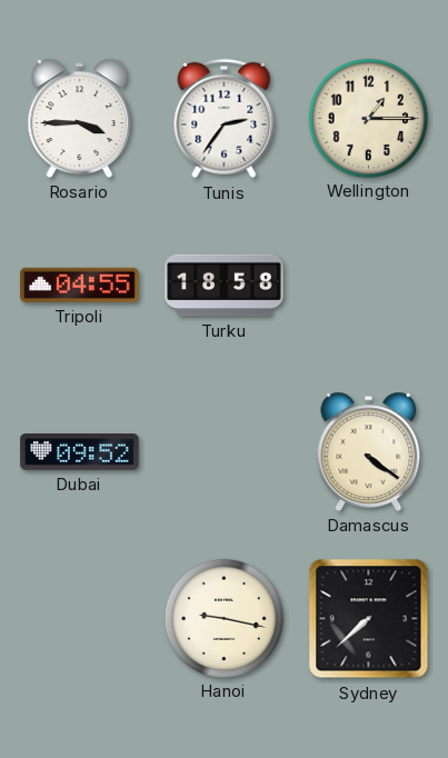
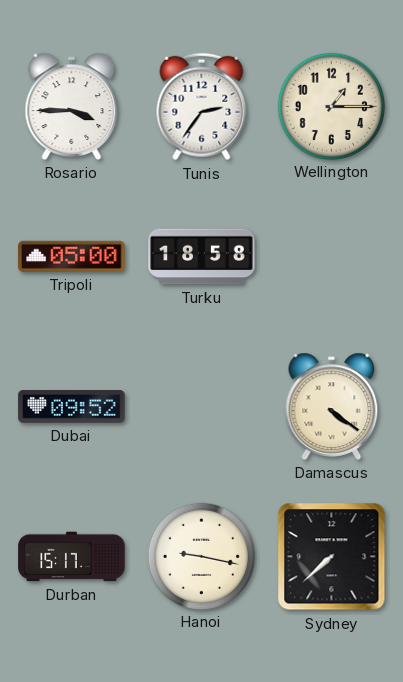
Tripoli: 04:55 -> 05:00
Durban: none -> 15:17
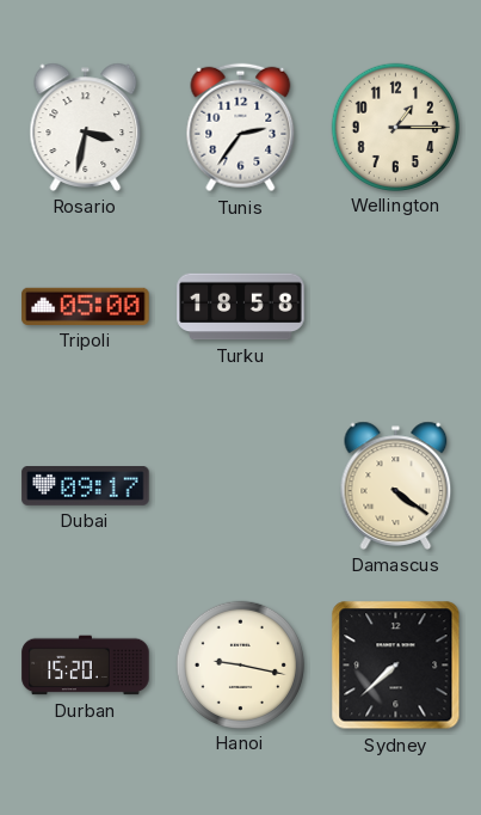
Rosario: 3:45 -> 3:32
Dubai: 09:52 -> 09:17
Durban: 15:17 -> 15:20
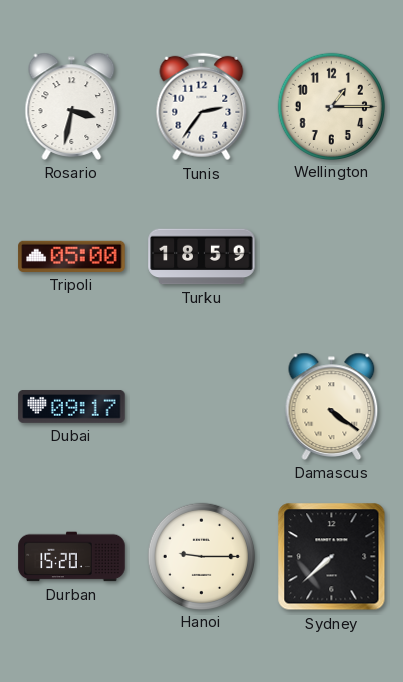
Turku: 18:58 -> 18:59
Hanoi: 9:17 -> 9:15
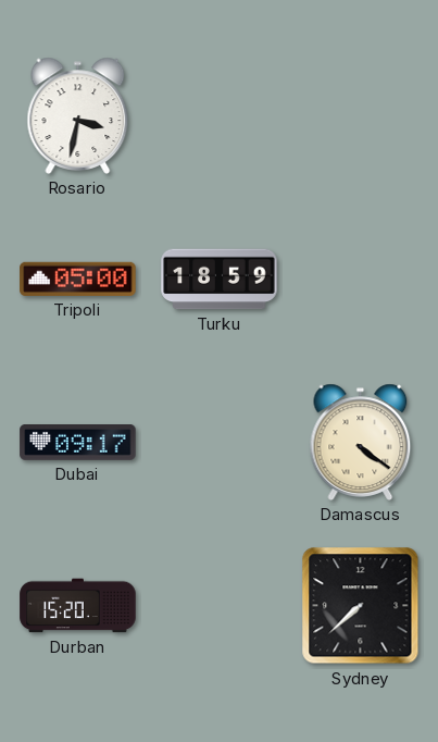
Tunis: 2:36 -> none
Wellington: 1:15 -> none
Hanoi: 9:15 -> none
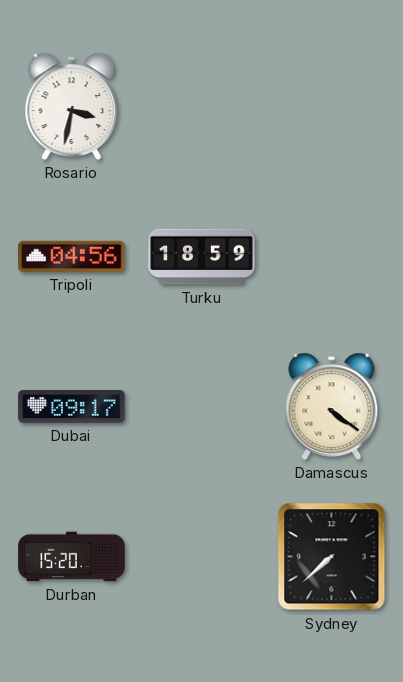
Tripoli: 05:00 -> 04:56
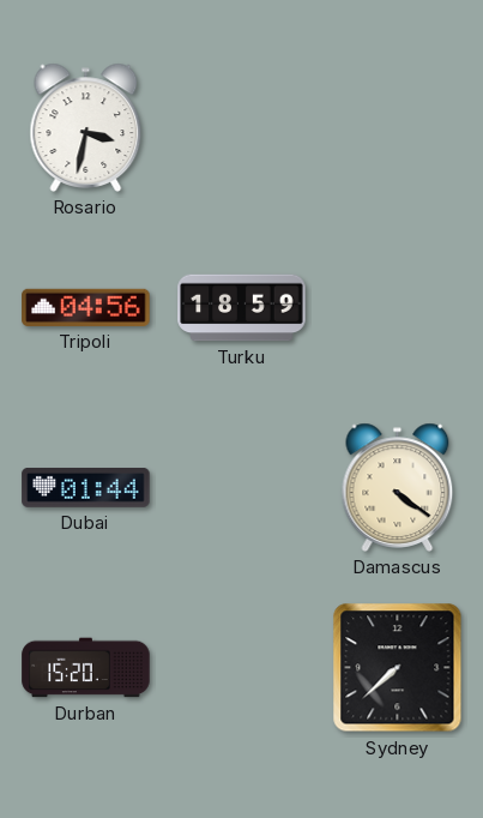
Dubai: 09:17 -> 01:44
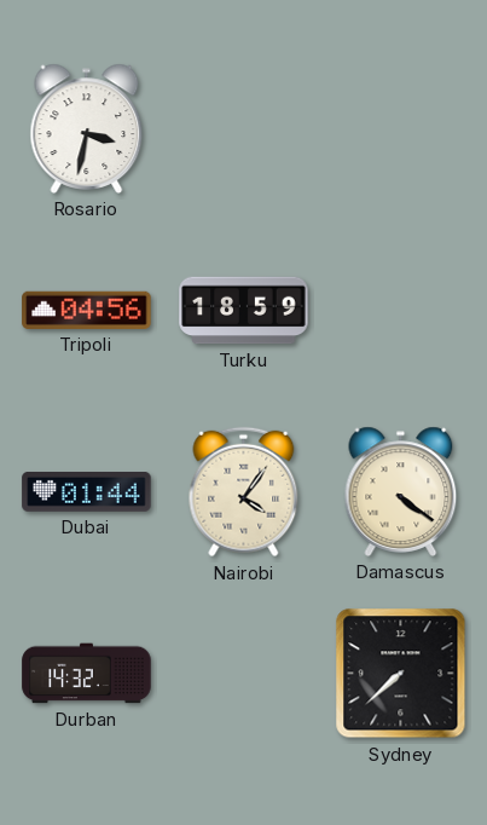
Nairobi: none -> 4:06
Durban: 15:20 -> 14:32
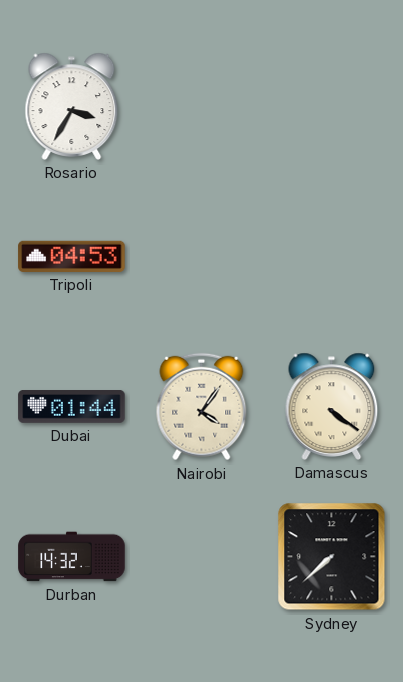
Rosario: 3:32 -> 3:35
Tripoli: 04:56 -> 04:53
Turku: 18:59 -> none
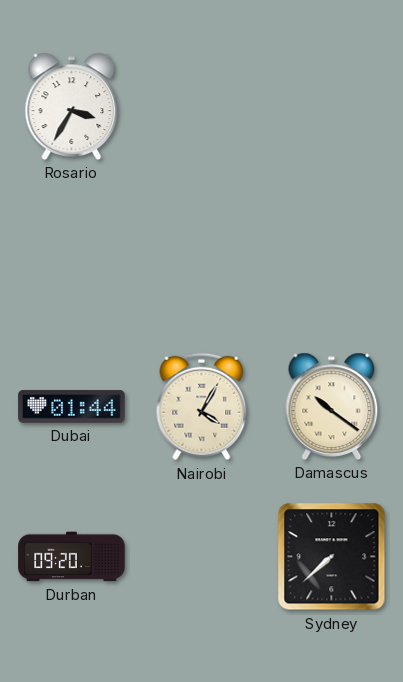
Tripoli: 04:53 -> none
Nairobi: 4:06 -> 4:05
Damascus: 4:21 -> 10:21
Durban: 14:32 -> 09:20
